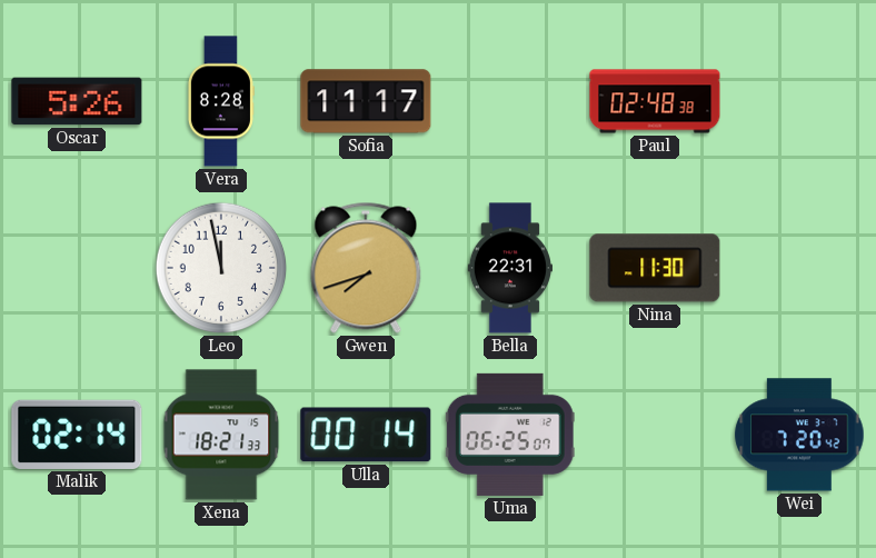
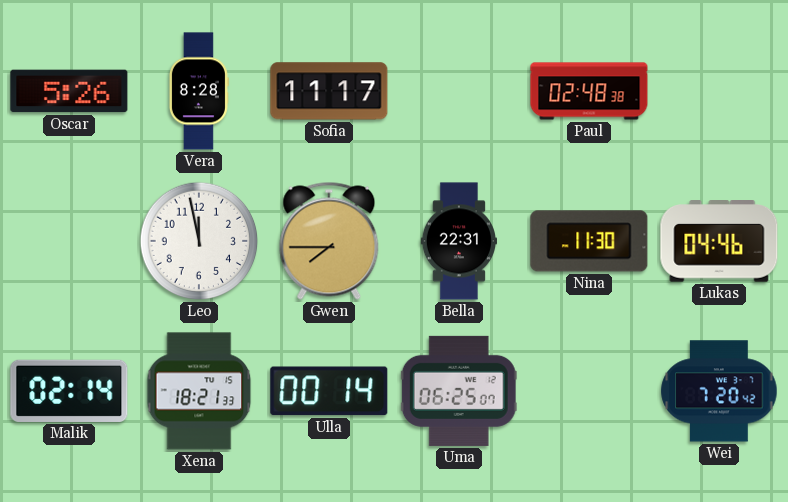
Gwen: 7:42 -> 7:45
Lukas: none -> 04:46
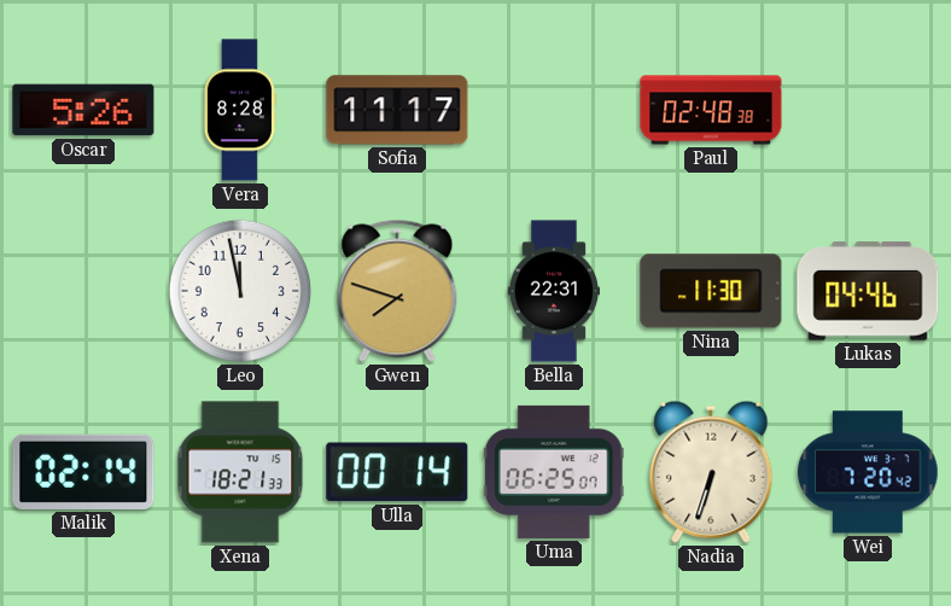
Gwen: 7:45 -> 7:48
Nadia: none -> 6:33
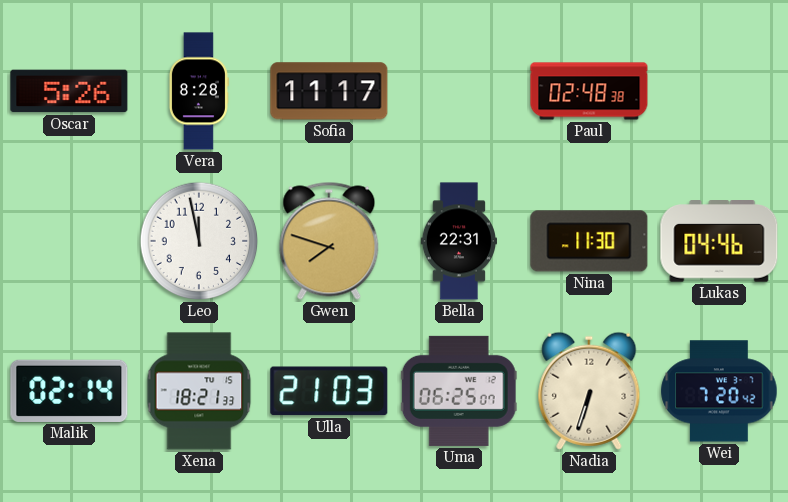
Ulla: 00:14 -> 21:03
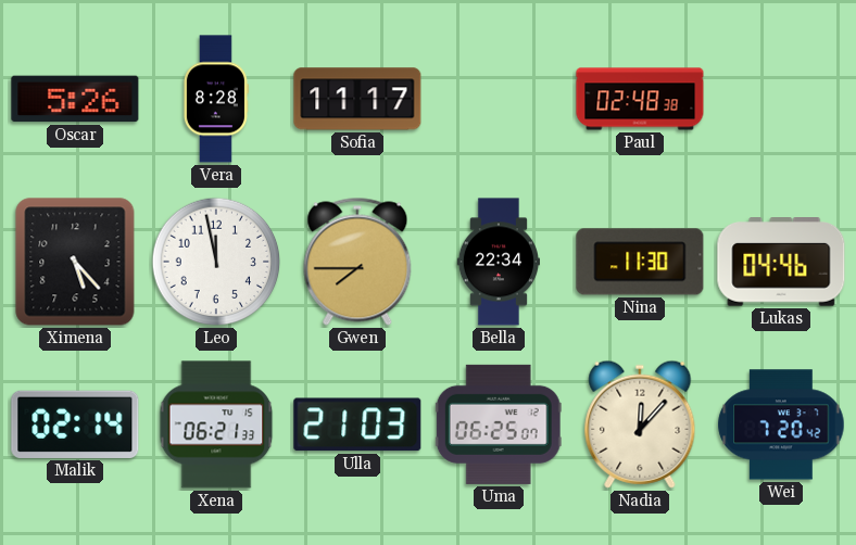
Ximena: none -> 5:23
Gwen: 7:48 -> 7:45
Bella: 22:31 -> 22:34
Xena: 18:21 -> 06:21
Nadia: 6:33 -> 12:07
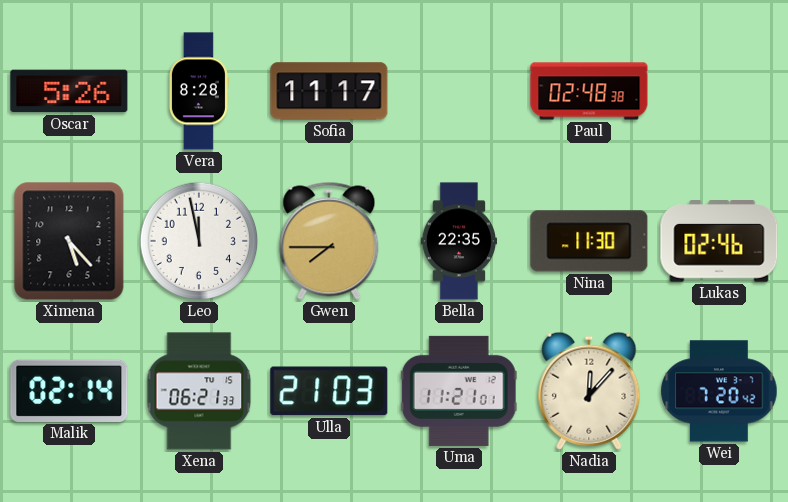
Bella: 22:34 -> 22:35
Lukas: 04:46 -> 02:46
Uma: 06:25 -> 11:21
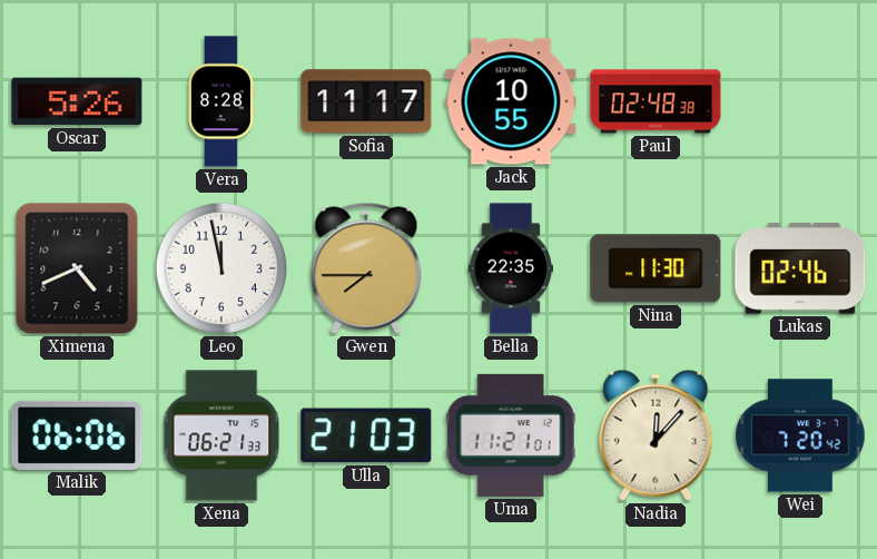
Jack: none -> 10:55
Ximena: 5:23 -> 4:41
Malik: 02:14 -> 06:06
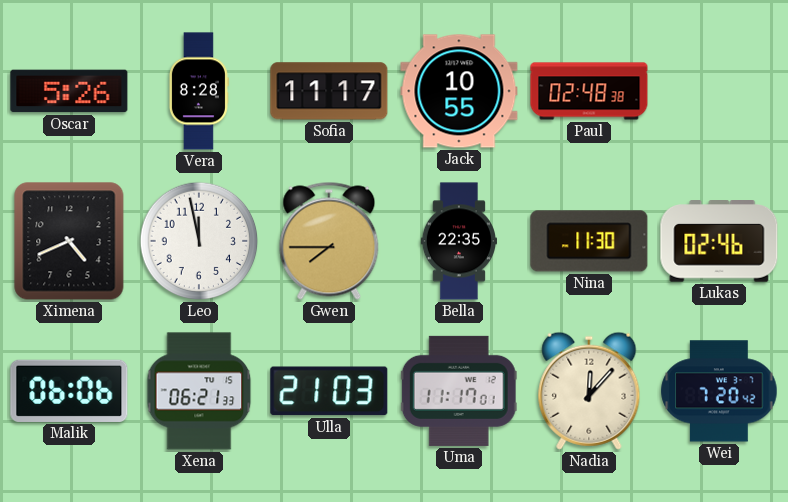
Uma: 11:21 -> 11:17
